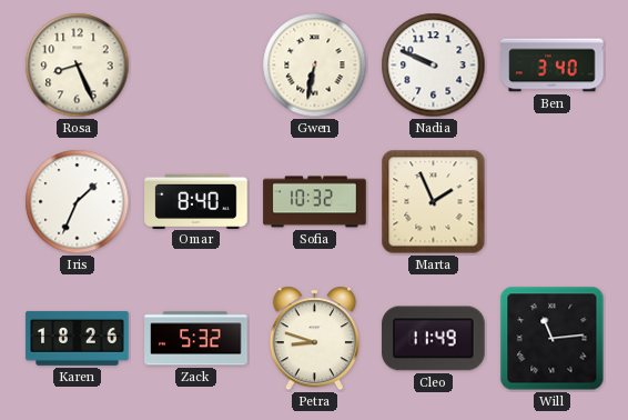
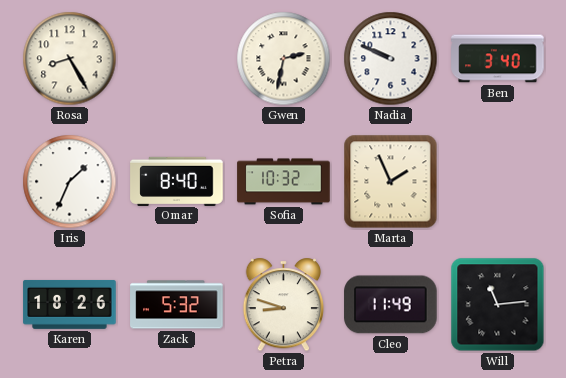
Rosa: 8:26 -> 8:25
Gwen: 6:32 -> 2:32
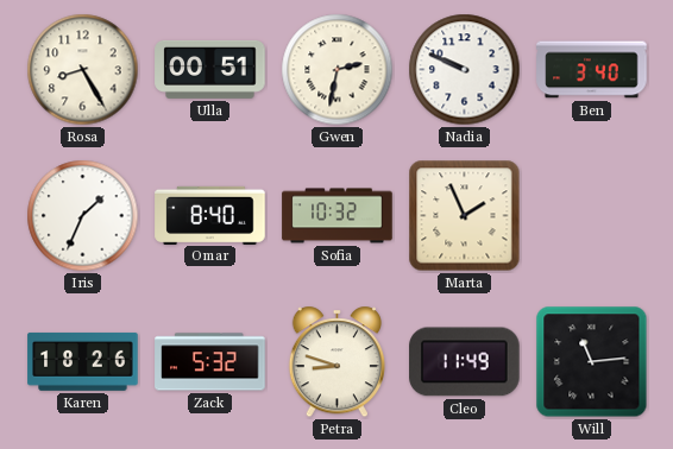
Ulla: none -> 00:51
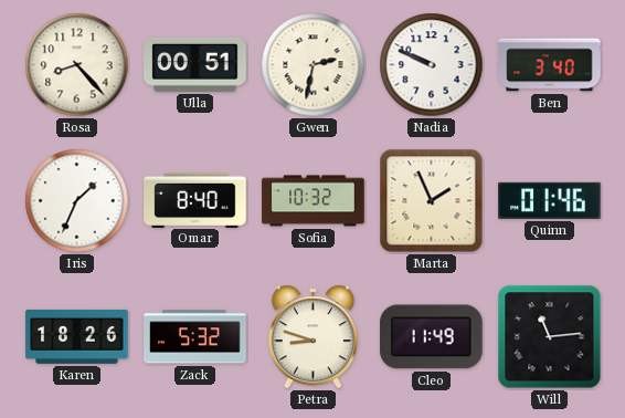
Rosa: 8:25 -> 8:23
Quinn: none -> 01:46
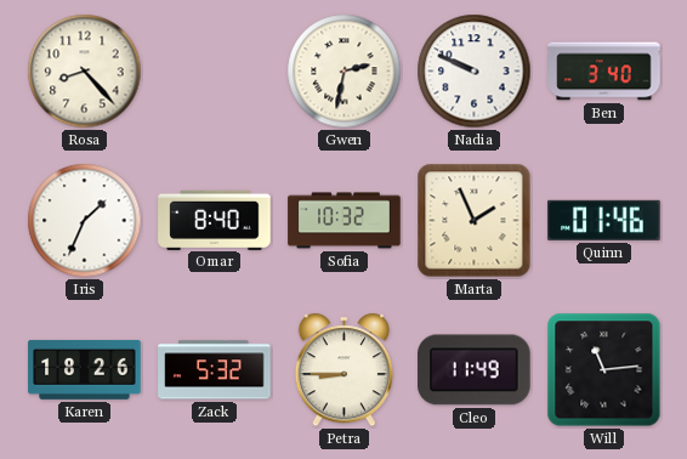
Ulla: 00:51 -> none
Petra: 8:48 -> 8:45
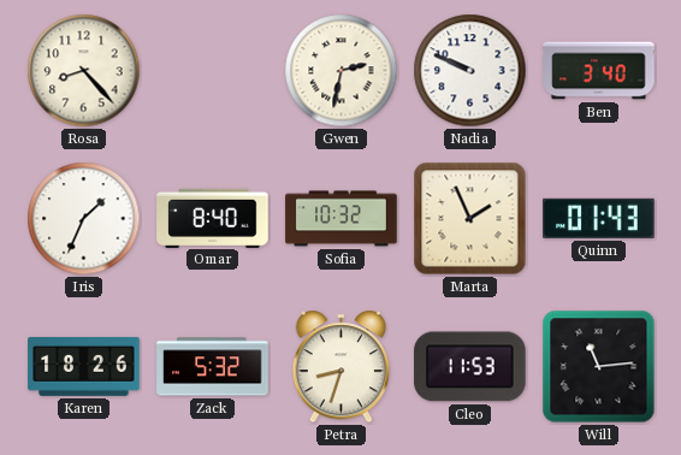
Quinn: 01:46 -> 01:43
Petra: 8:45 -> 8:33
Cleo: 11:49 -> 11:53
